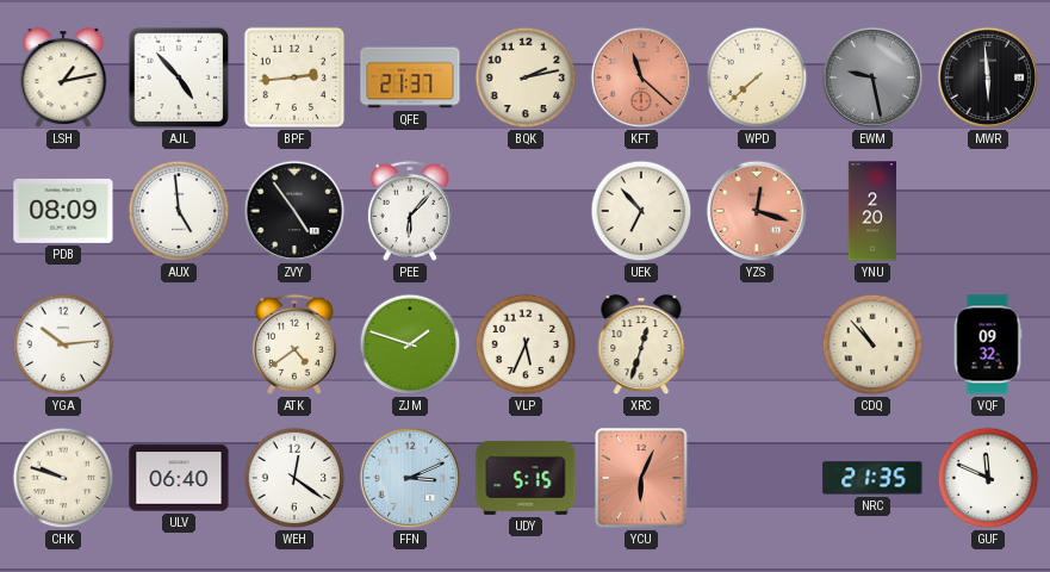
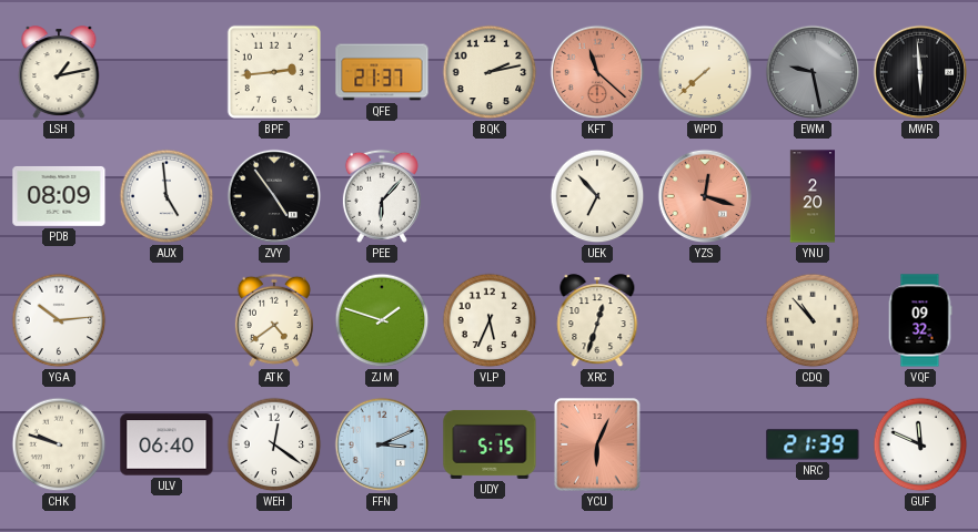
AJL: 4:53 -> none
NRC: 21:35 -> 21:39
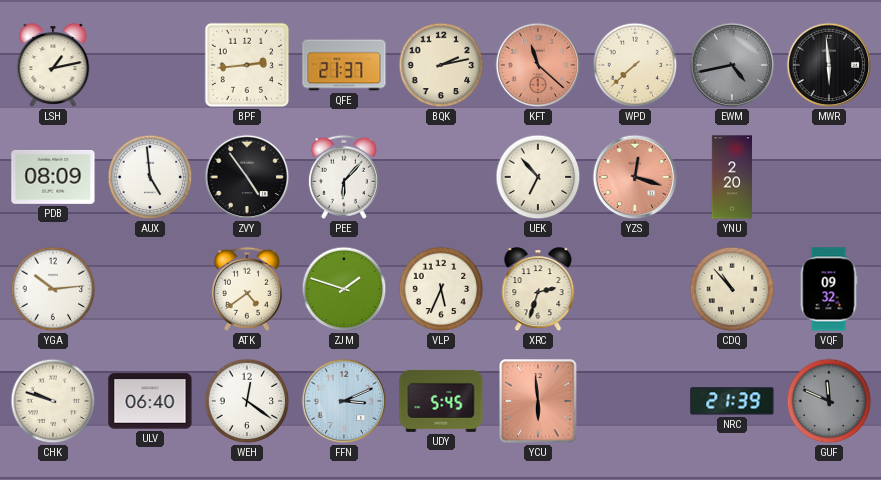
EWM: 9:28 -> 4:43
XRC: 12:33 -> 2:33
UDY: 5:15 -> 5:45
YCU: 6:04 -> 5:59
GUF dial: white -> grey
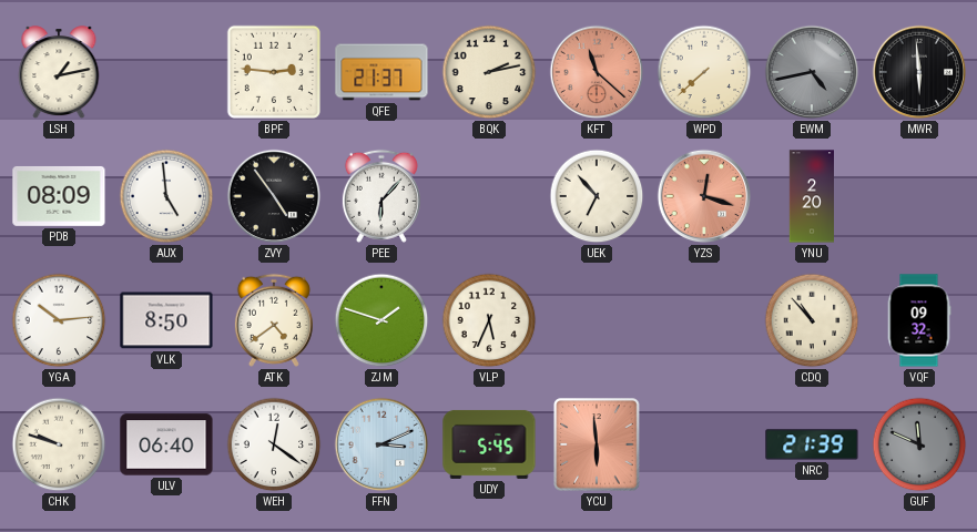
BPF: 2:44 -> 2:46
VLK: none -> 8:50
XRC: 2:33 -> none
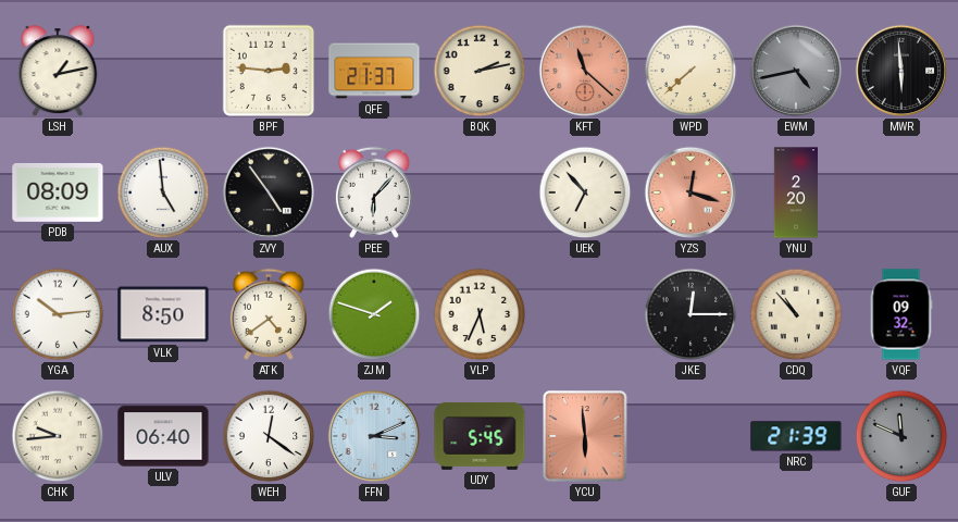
JKE: none -> 12:15
CHK: 9:48 -> 9:44
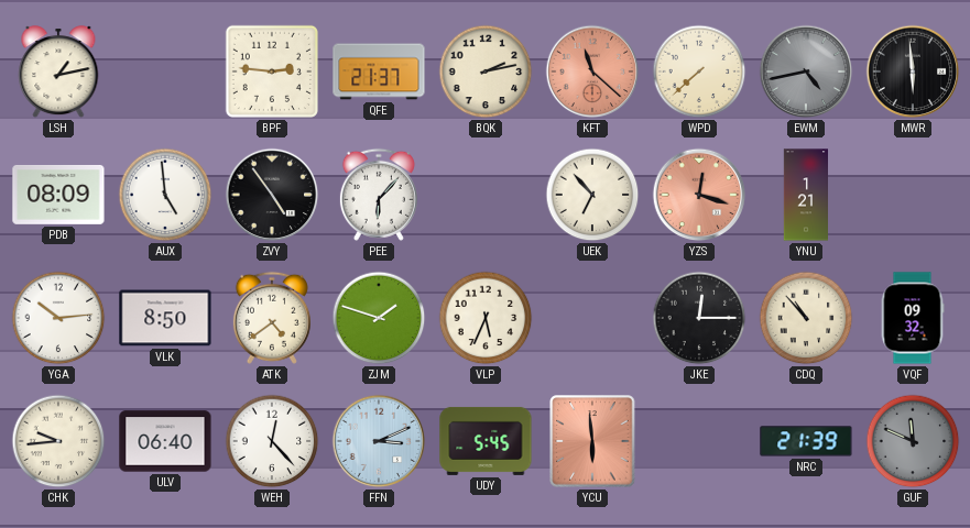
YNU: 2:20 -> 1:21
WEH: 12:21 -> 12:23
